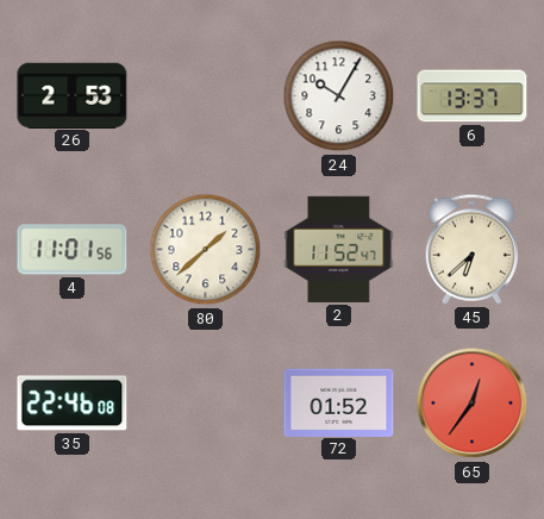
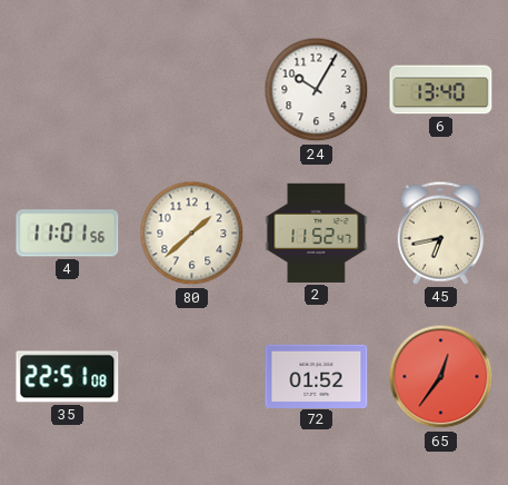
26: 2:53 -> none
6: 13:37 -> 13:40
45: 6:38 -> 6:43
35: 22:46 -> 22:51
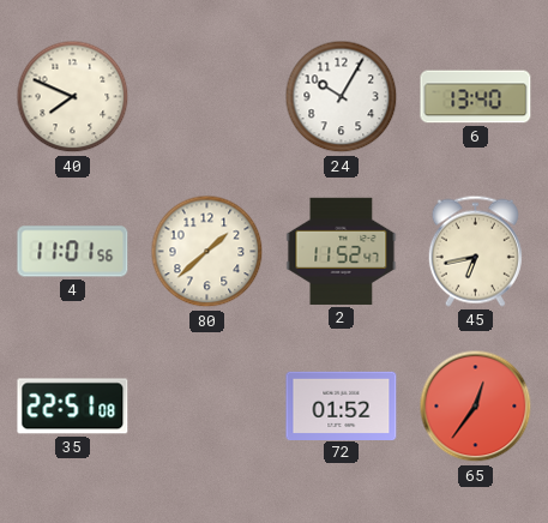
40: none -> 7:49
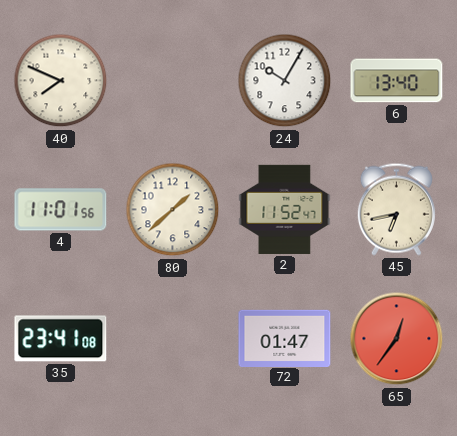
35: 22:51 -> 23:41
72: 01:52 -> 01:47
